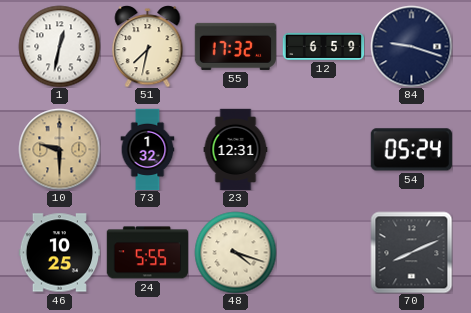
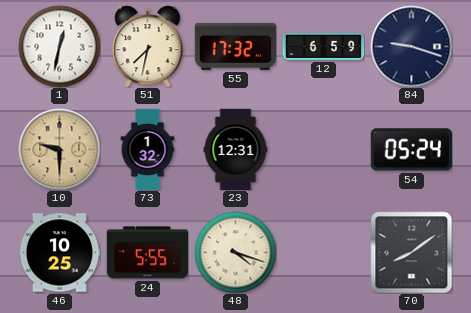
70: 8:11 -> 8:09
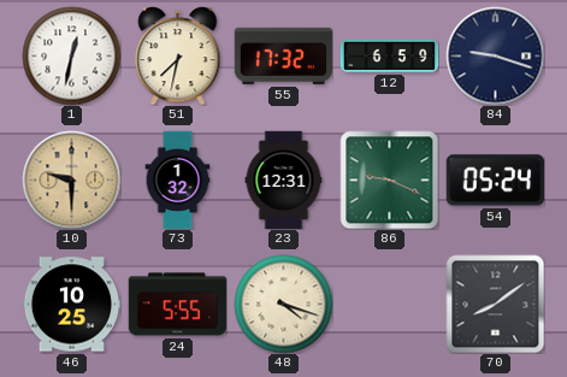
86: none -> 9:19
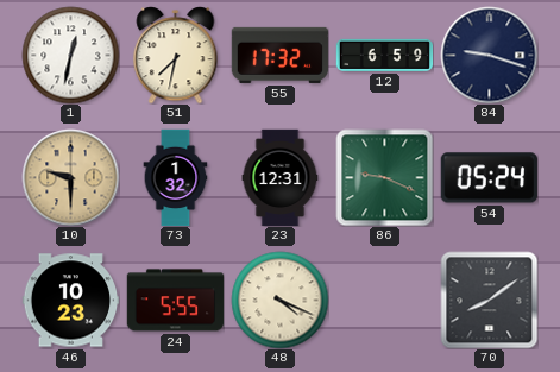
46: 10:25 -> 10:23
48: 4:18 -> 4:19
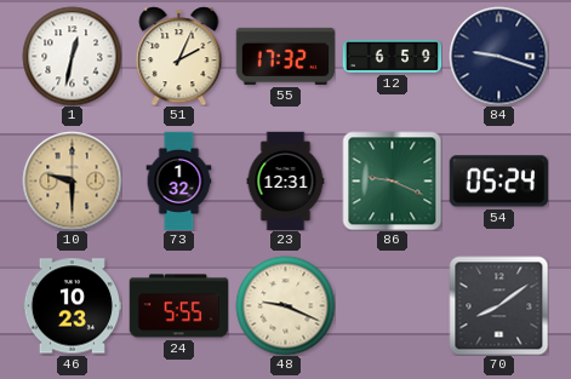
51: 7:32 -> 2:04
48: 4:19 -> 9:19
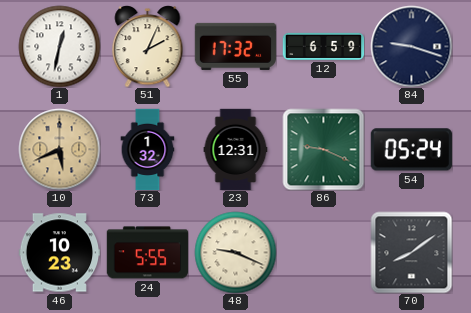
10: 9:30 -> 5:41
